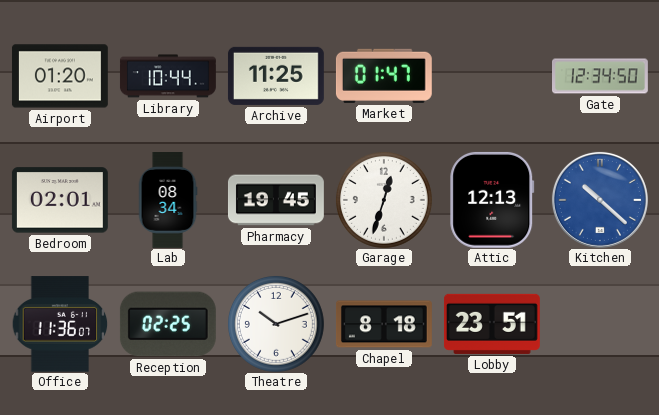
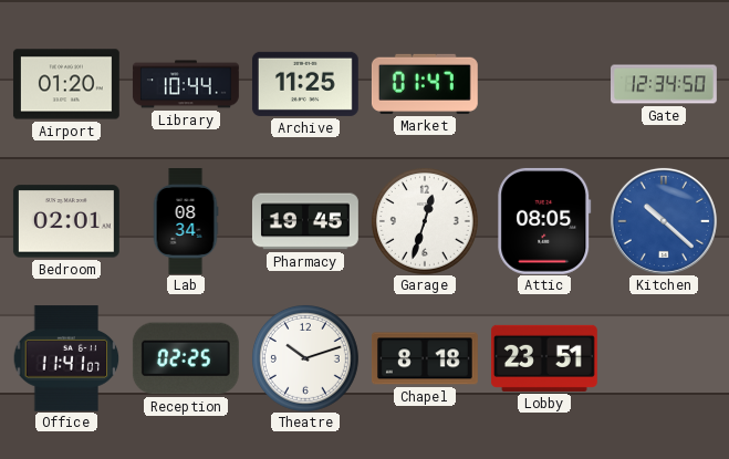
Attic: 12:13 -> 08:05
Office: 11:36 -> 11:41
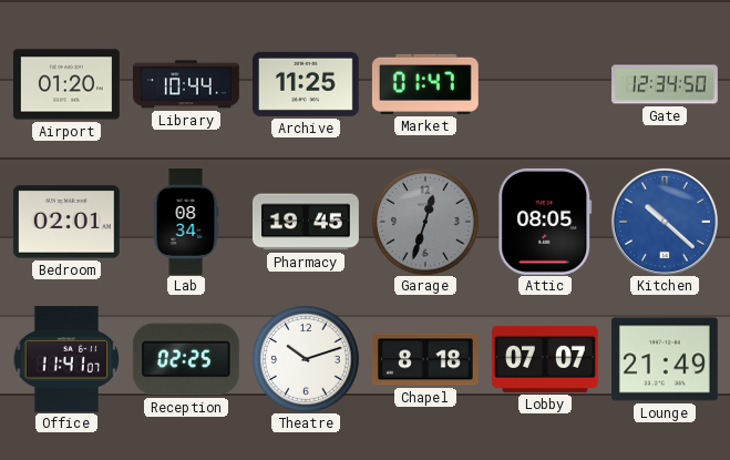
Garage dial: white -> grey
Lobby: 23:51 -> 07:07
Lounge: none -> 21:49
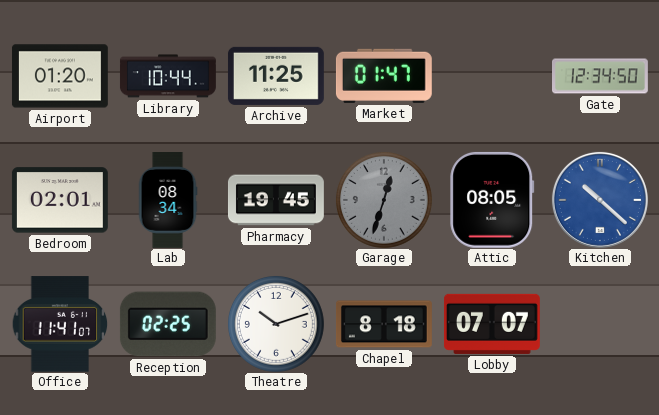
Lounge: 21:49 -> none
